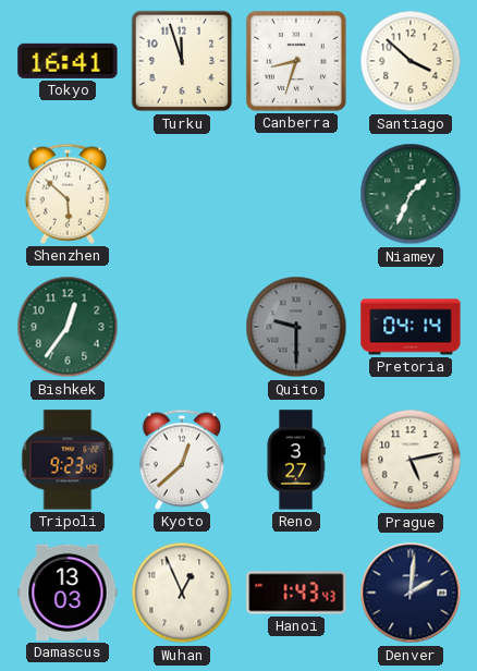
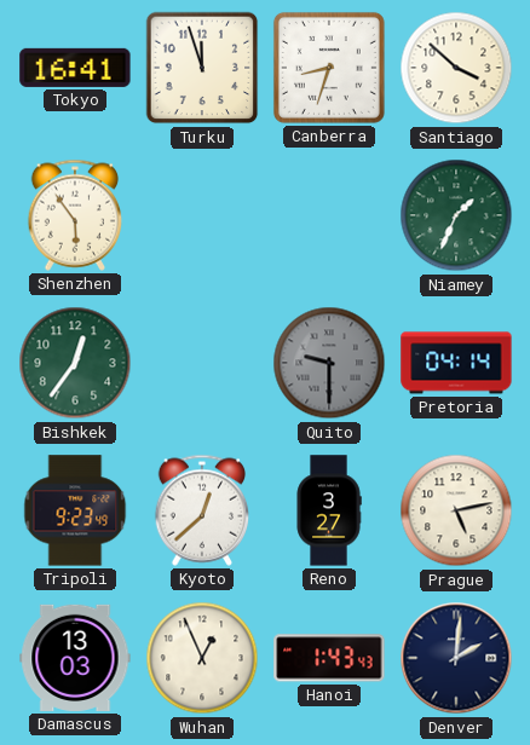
Shenzhen: 5:52 -> 5:54
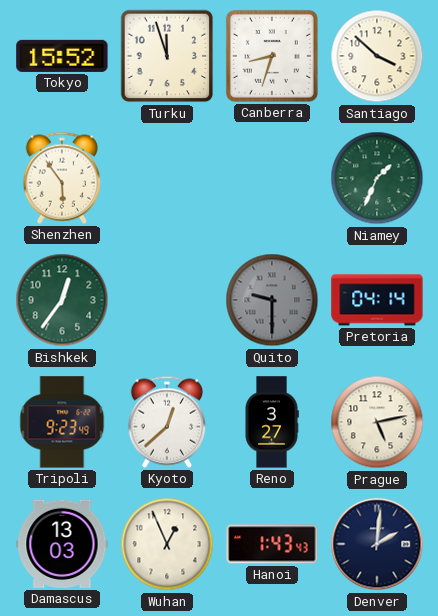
Tokyo: 16:41 -> 15:52
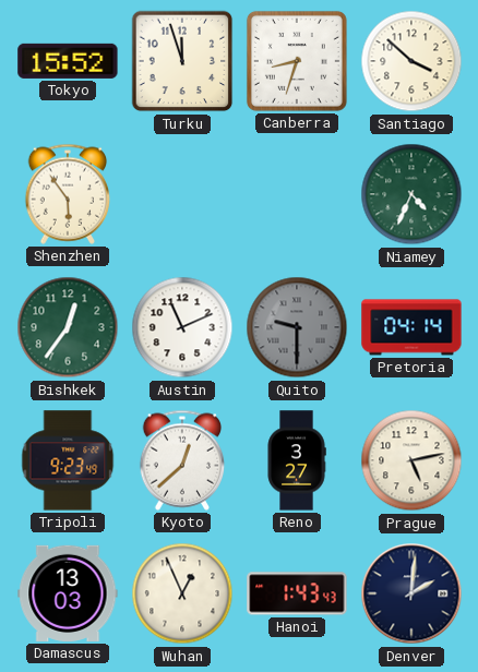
Niamey: 1:34 -> 4:34
Austin: none -> 11:11
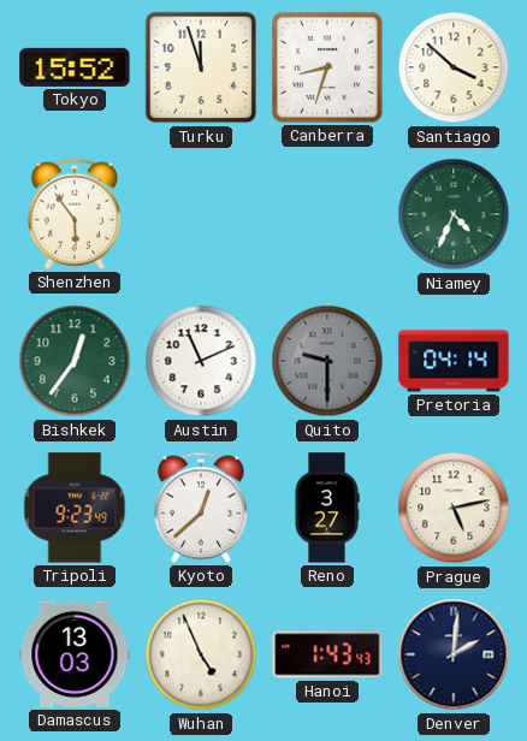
Wuhan: 12:56 -> 4:56
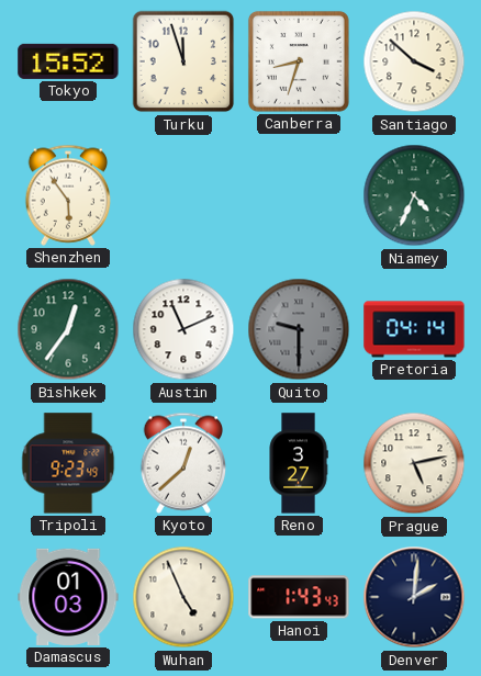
Damascus: 13:03 -> 01:03
